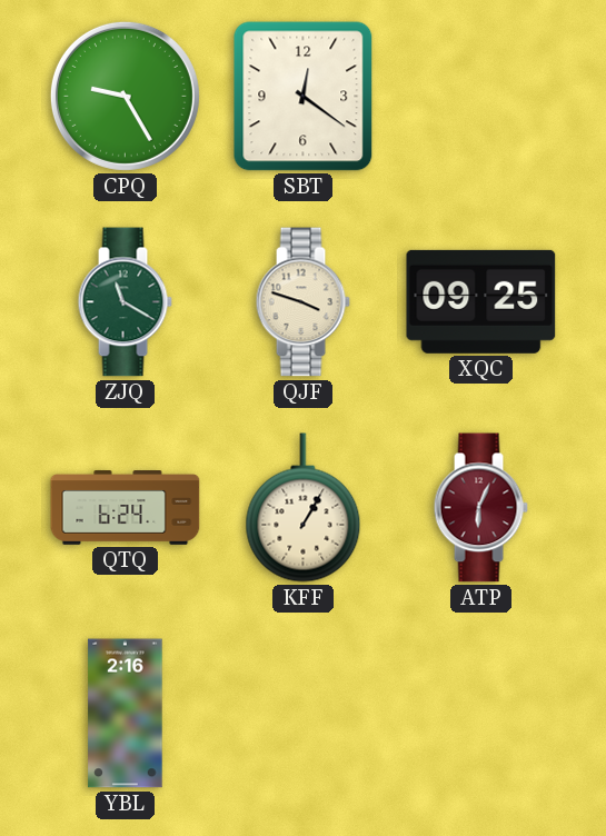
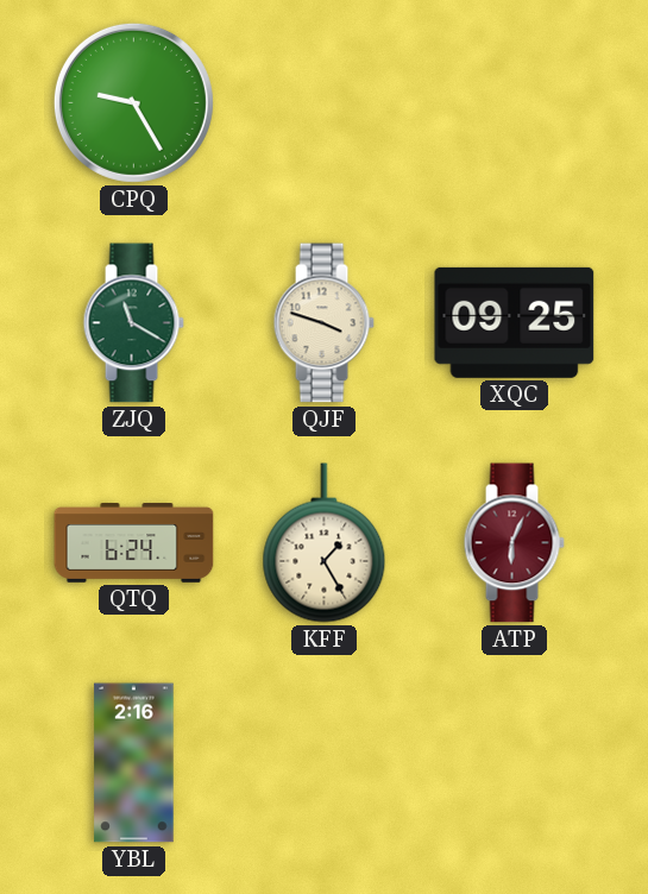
SBT: 12:21 -> none
KFF: 1:05 -> 1:25
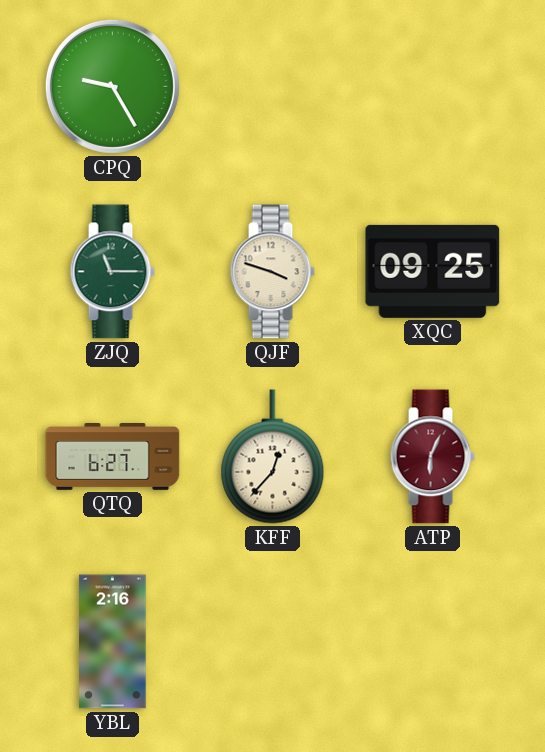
ZJQ: 11:20 -> 11:15
QTQ: 6:24 -> 6:27
KFF: 1:25 -> 12:37
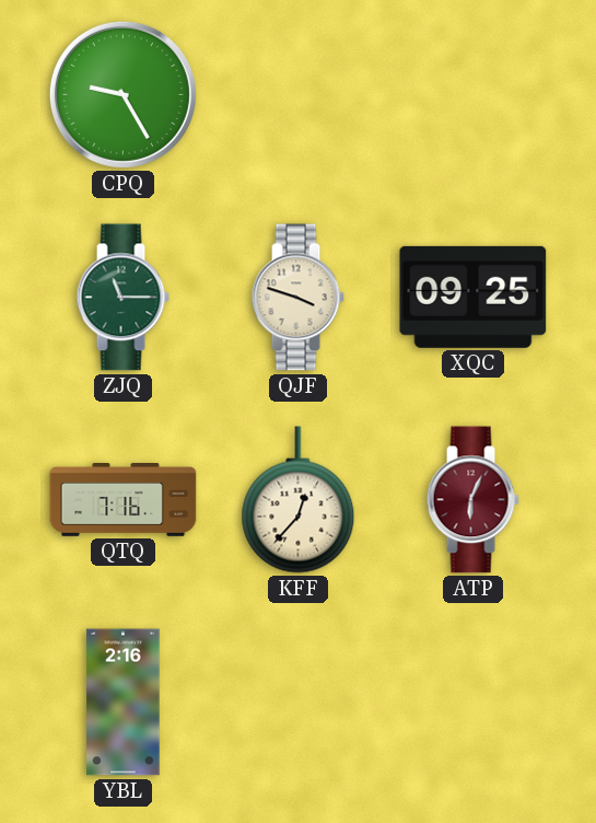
QTQ: 6:27 -> 7:16
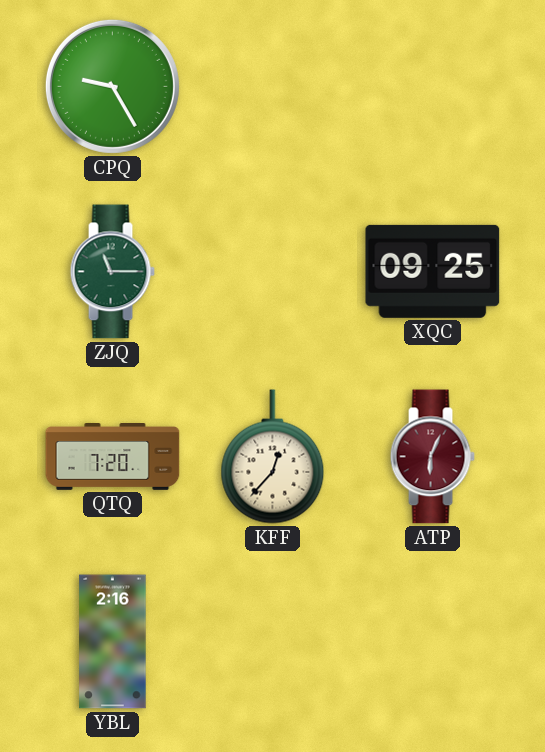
QJF: 3:48 -> none
QTQ: 7:16 -> 7:20
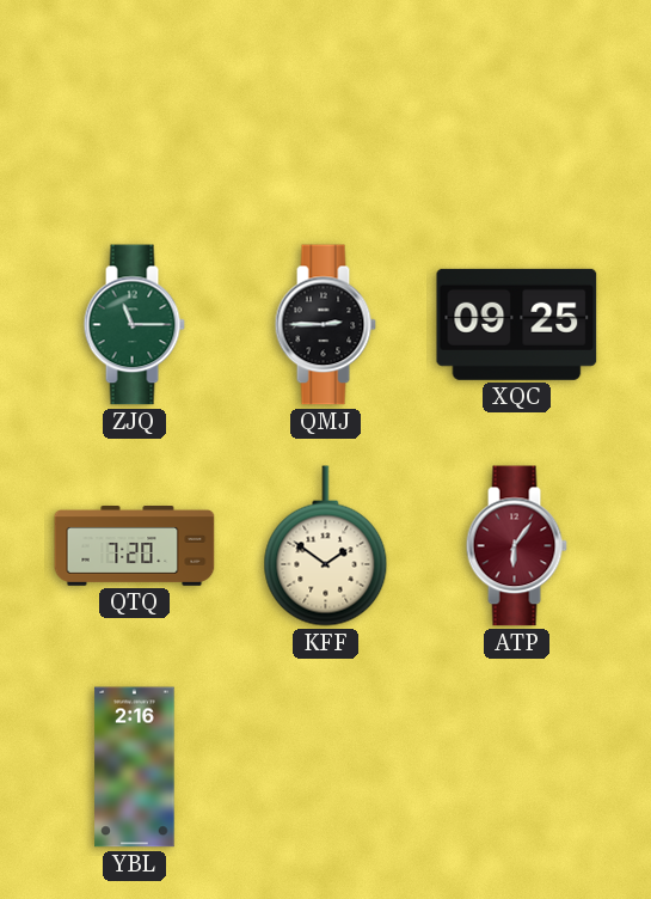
CPQ: 9:25 -> none
QMJ: none -> 2:45
KFF: 12:37 -> 1:51
ATP: 6:04 -> 6:06
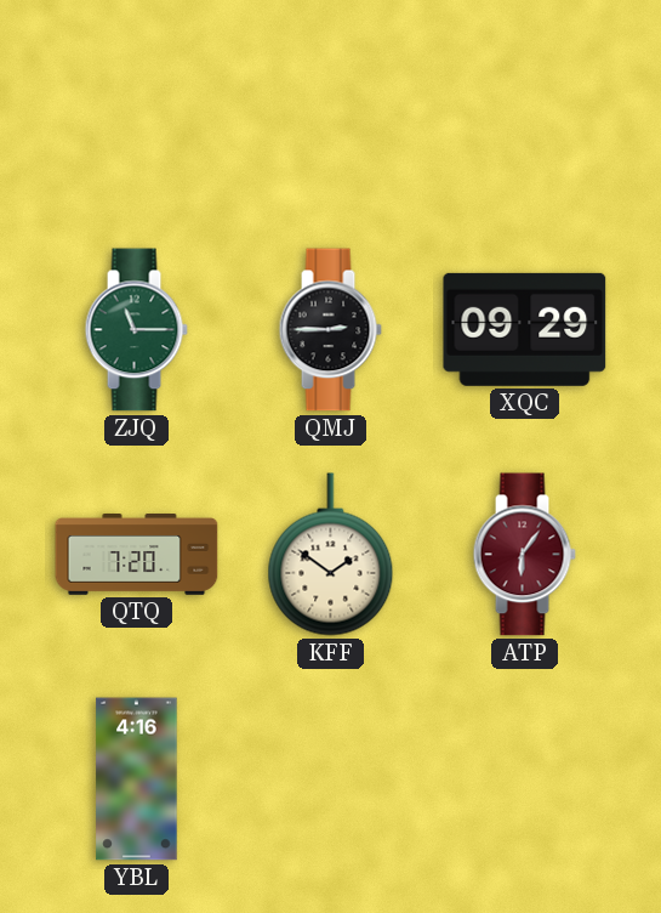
XQC: 09:25 -> 09:29
YBL: 2:16 -> 4:16
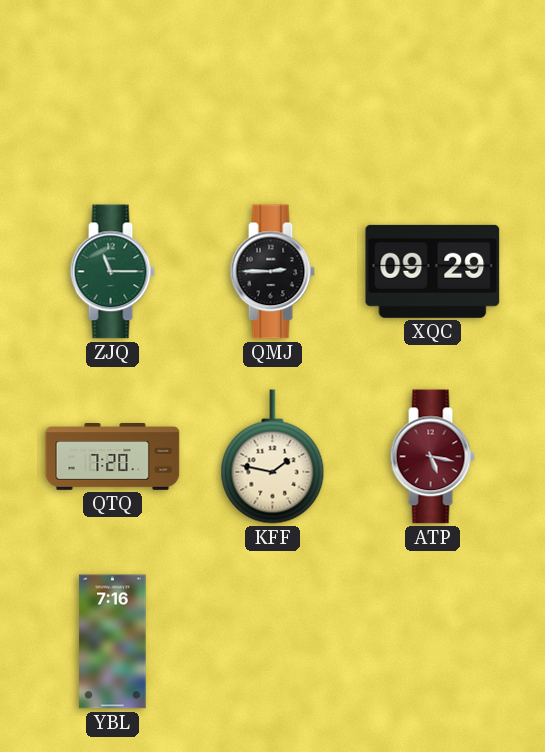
KFF: 1:51 -> 1:47
ATP: 6:06 -> 5:17
YBL: 4:16 -> 7:16
